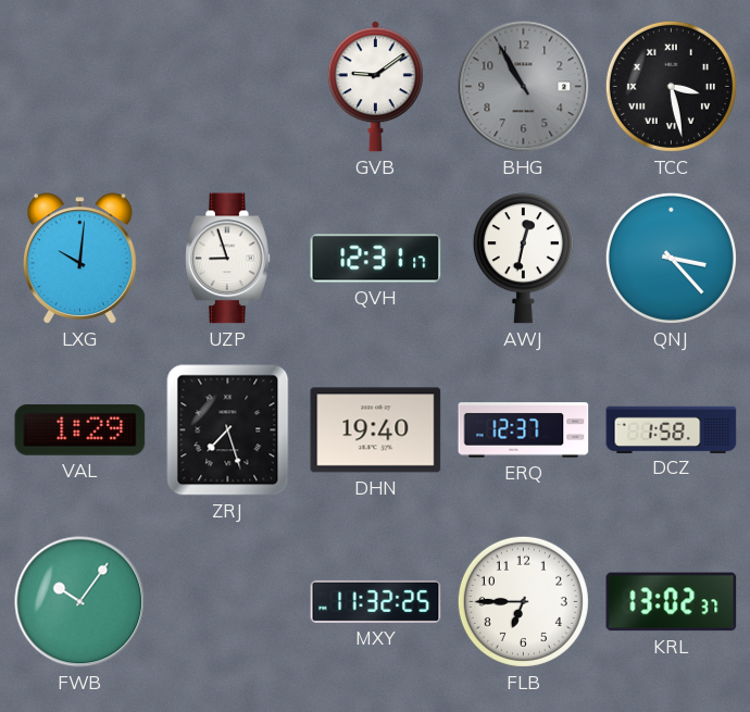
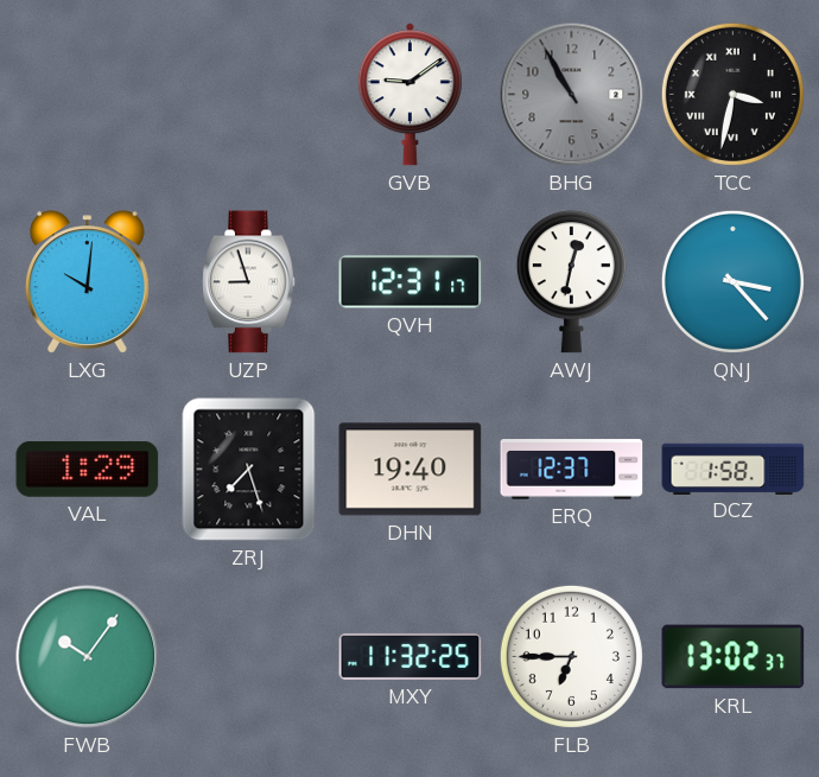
TCC: 3:28 -> 3:32
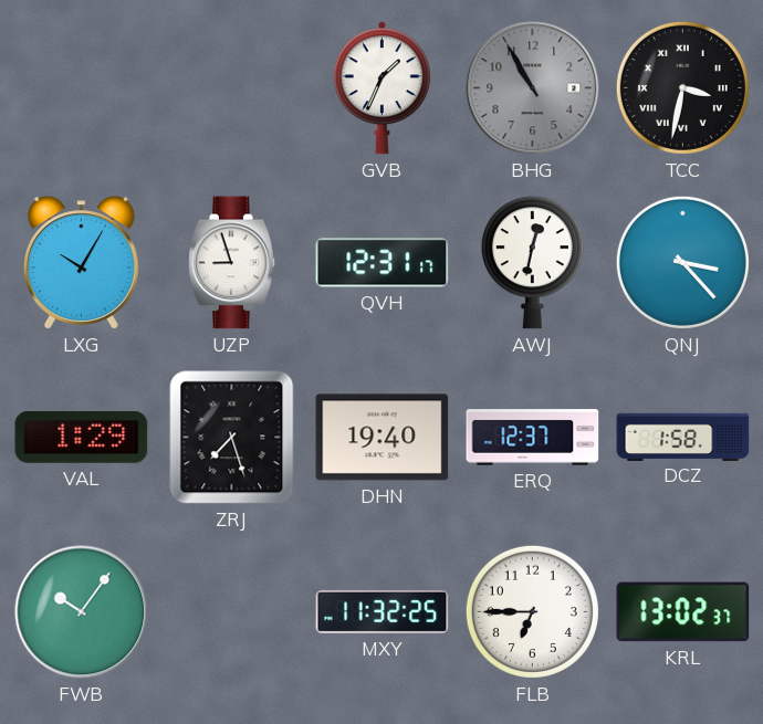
GVB: 9:09 -> 1:34
LXG: 10:01 -> 10:05
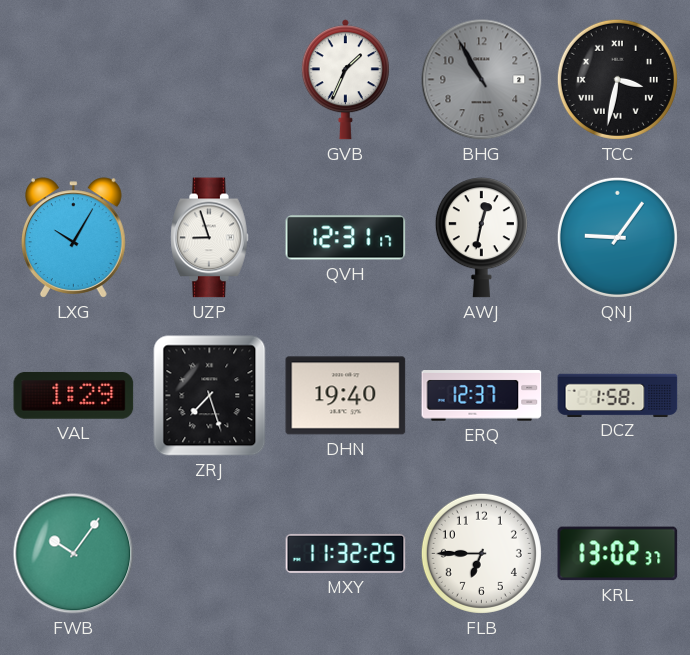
QNJ: 3:23 -> 9:06
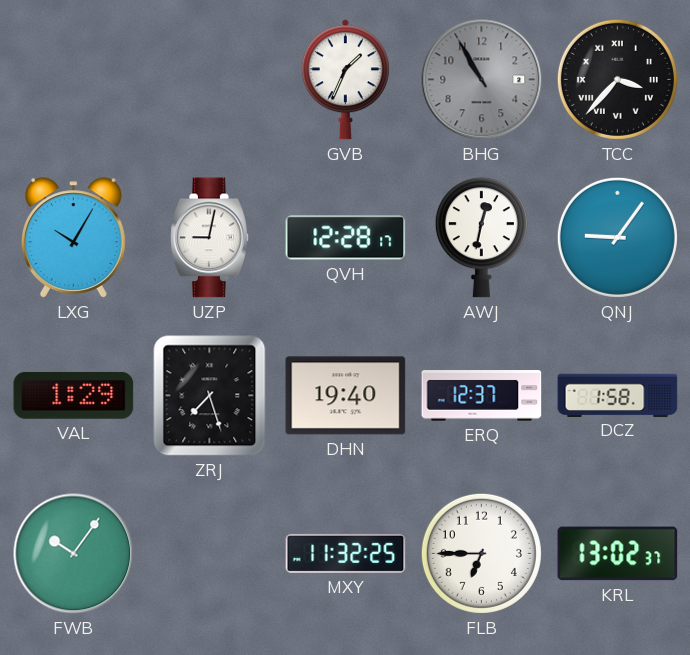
TCC: 3:32 -> 3:37
UZP: 8:57 -> 9:02
QVH: 12:31 -> 12:28
